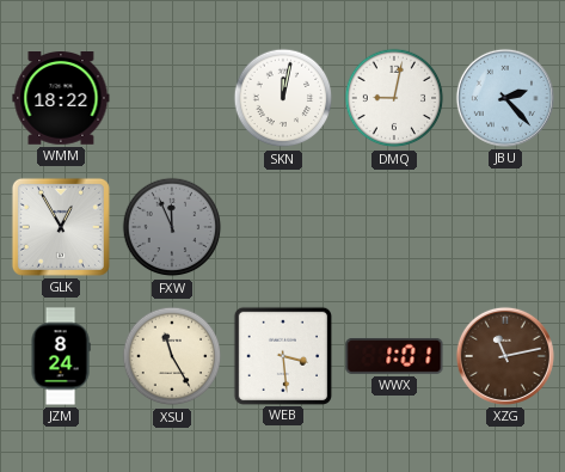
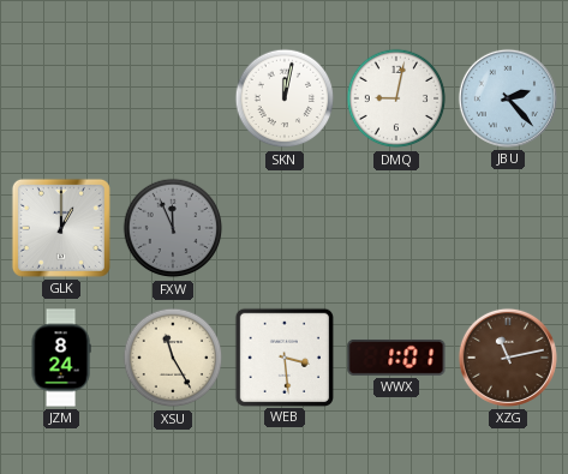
WMM: 18:22 -> none
GLK: 12:55 -> 1:00
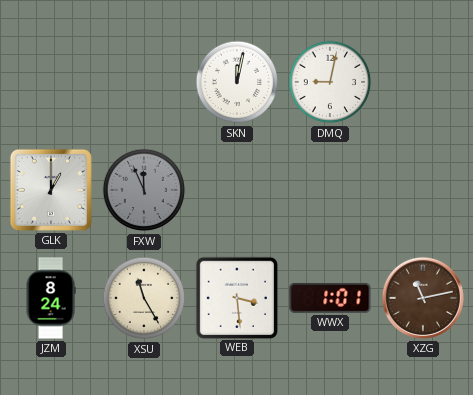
JBU: 2:23 -> none
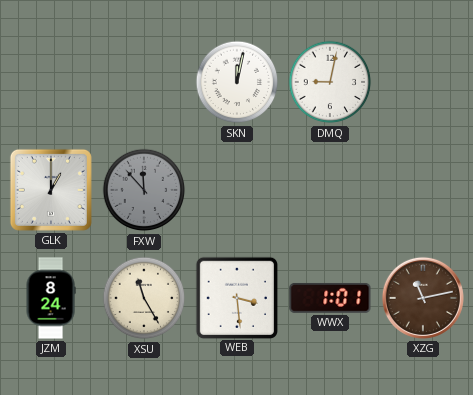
FXW: 11:56 -> 11:53
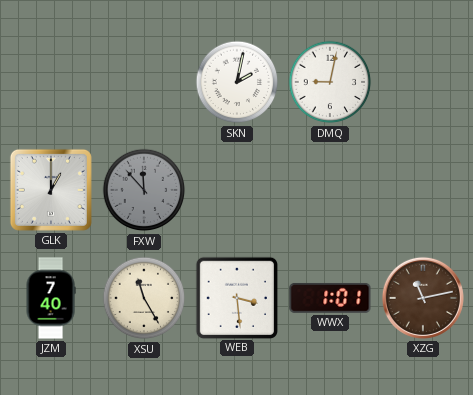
SKN: 12:02 -> 2:02
JZM: 8:24 -> 7:40
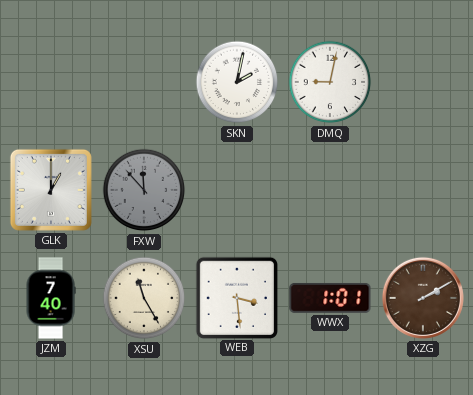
XZG: 11:13 -> 2:10
